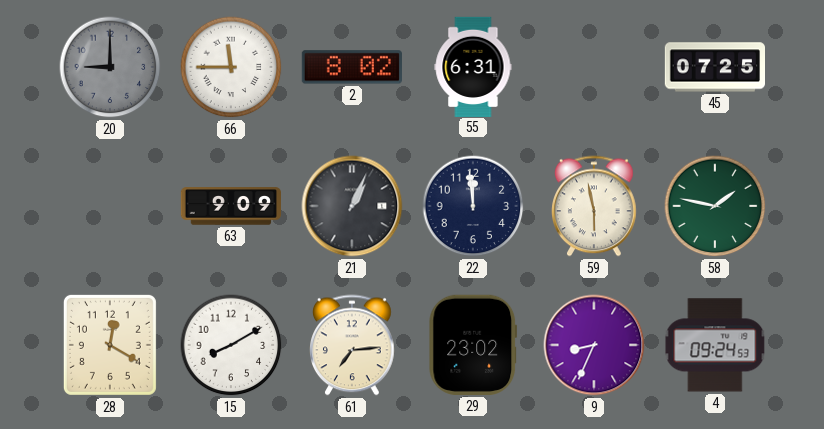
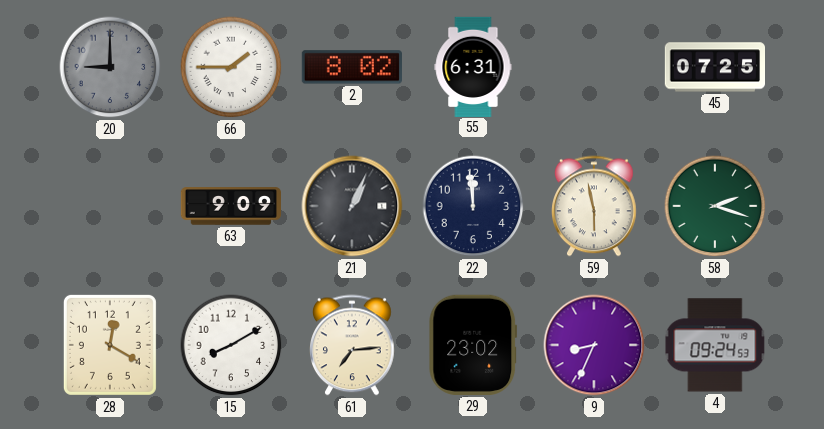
66: 11:45 -> 1:45
58: 1:47 -> 2:18
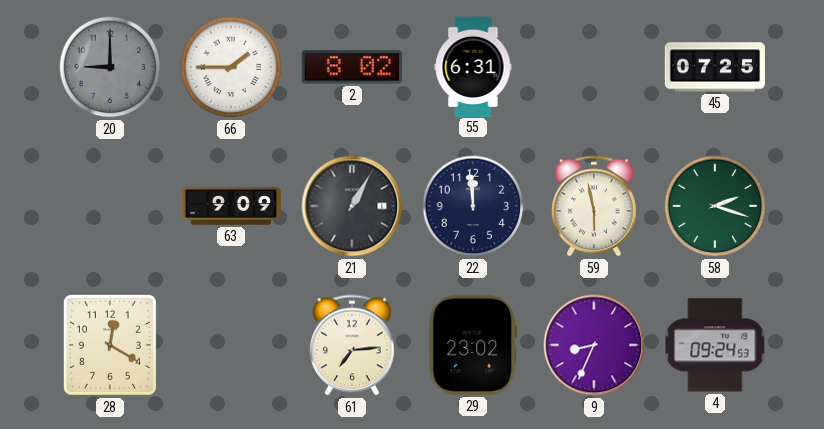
21: 1:04 -> 1:05
15: 8:10 -> none
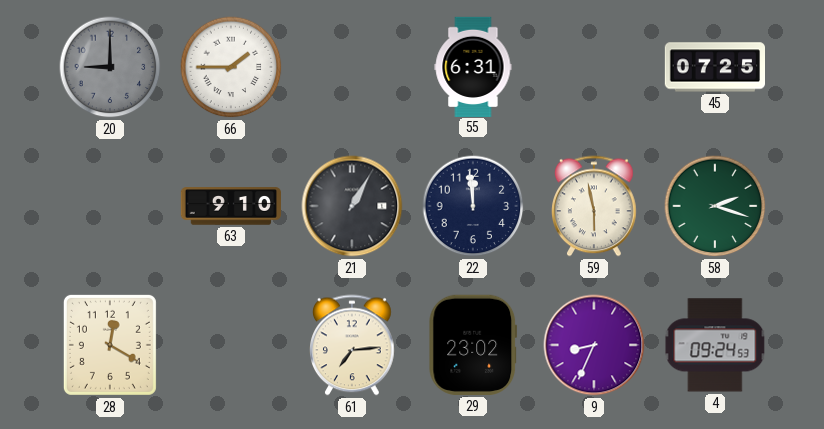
2: 8:02 -> none
63: 9:09 -> 9:10
